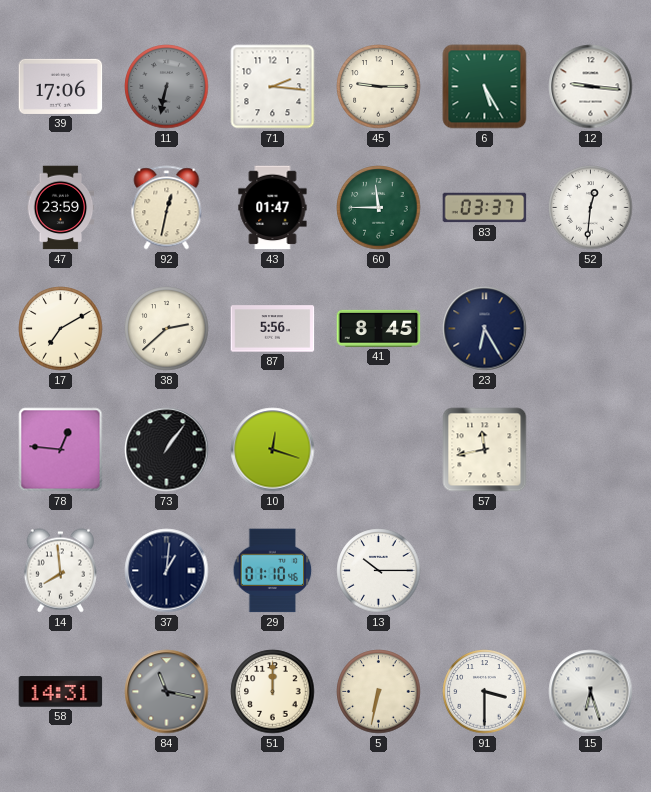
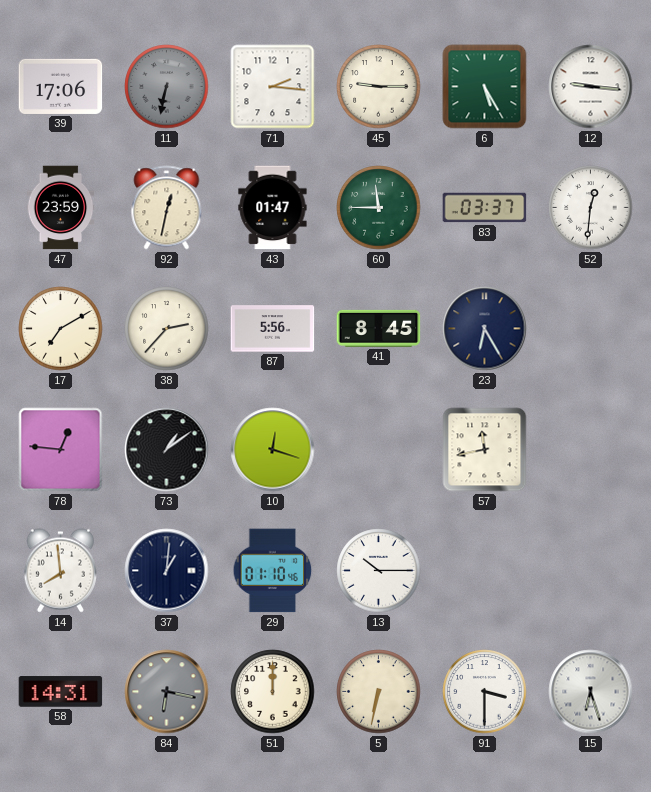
38: 2:38 -> 2:37
73: 1:06 -> 1:09
84: 11:17 -> 6:17
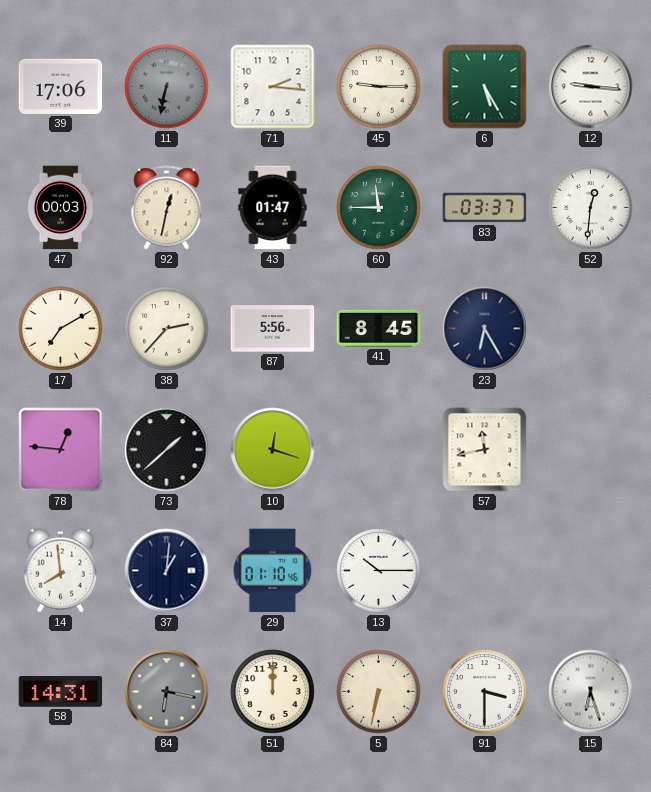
47: 23:59 -> 00:03
73: 1:09 -> 1:38
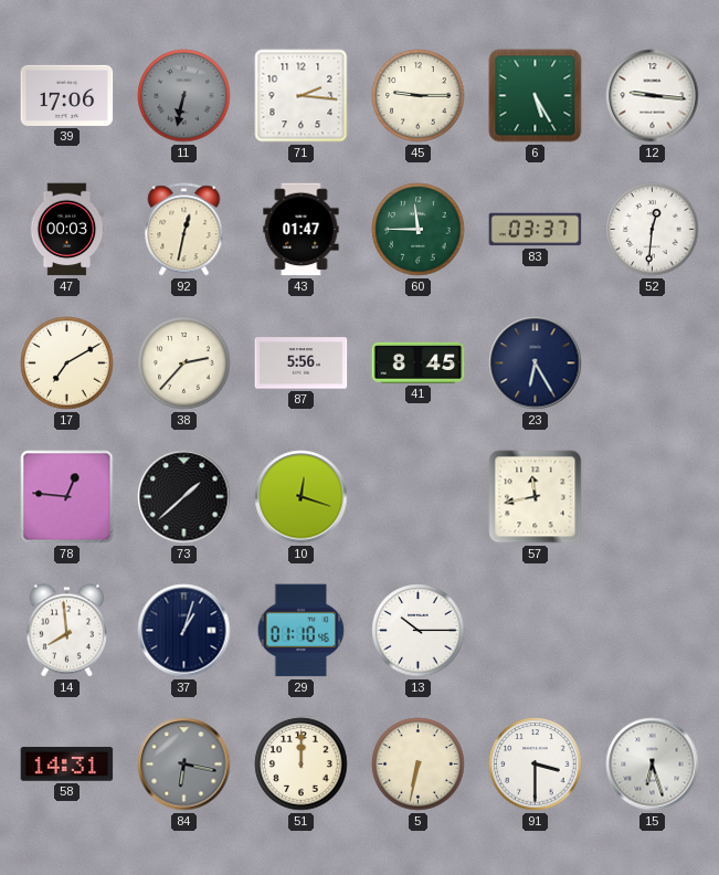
37: 1:01 -> 1:03
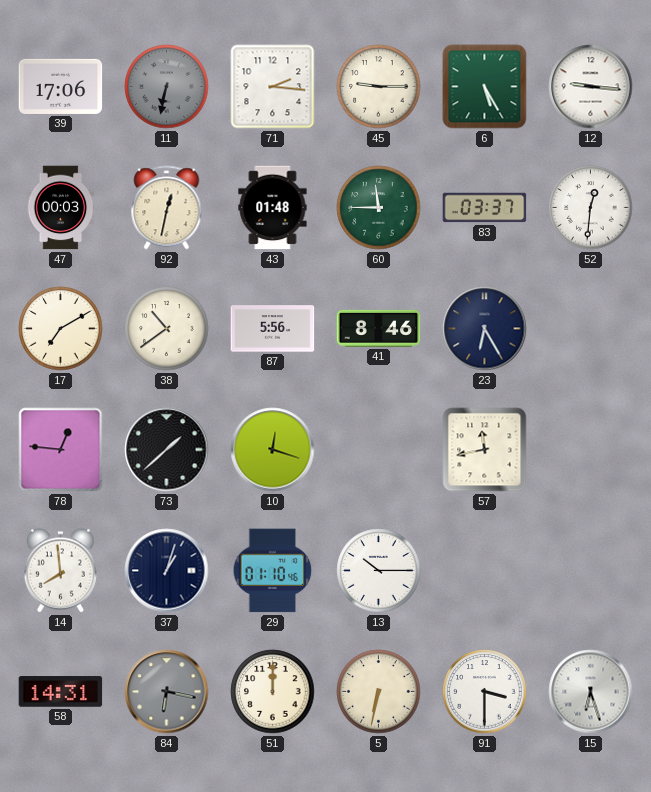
43: 01:47 -> 01:48
38: 2:37 -> 10:39
41: 8:45 -> 8:46
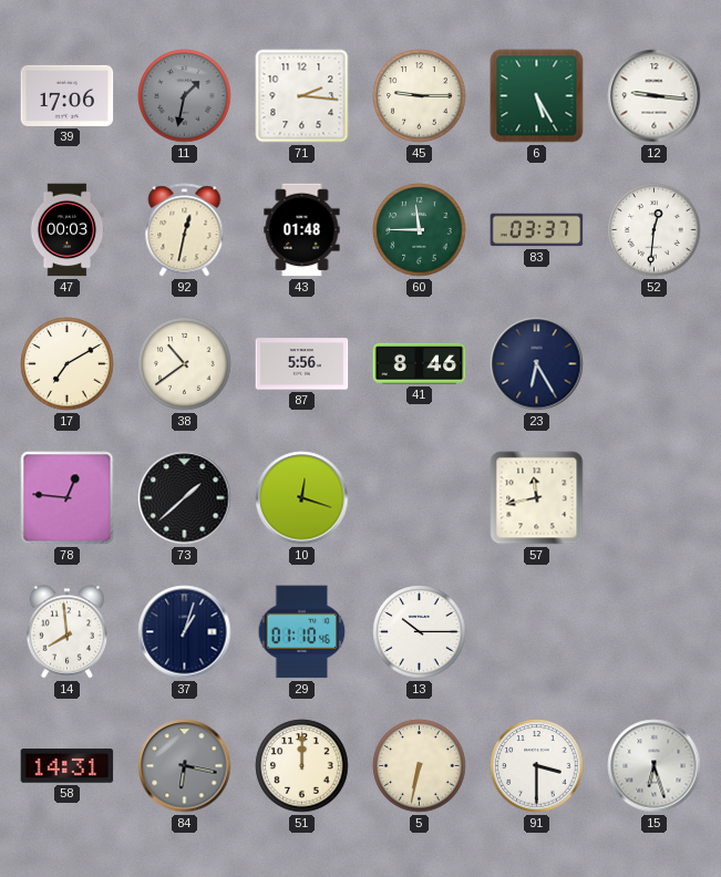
11: 6:32 -> 1:32
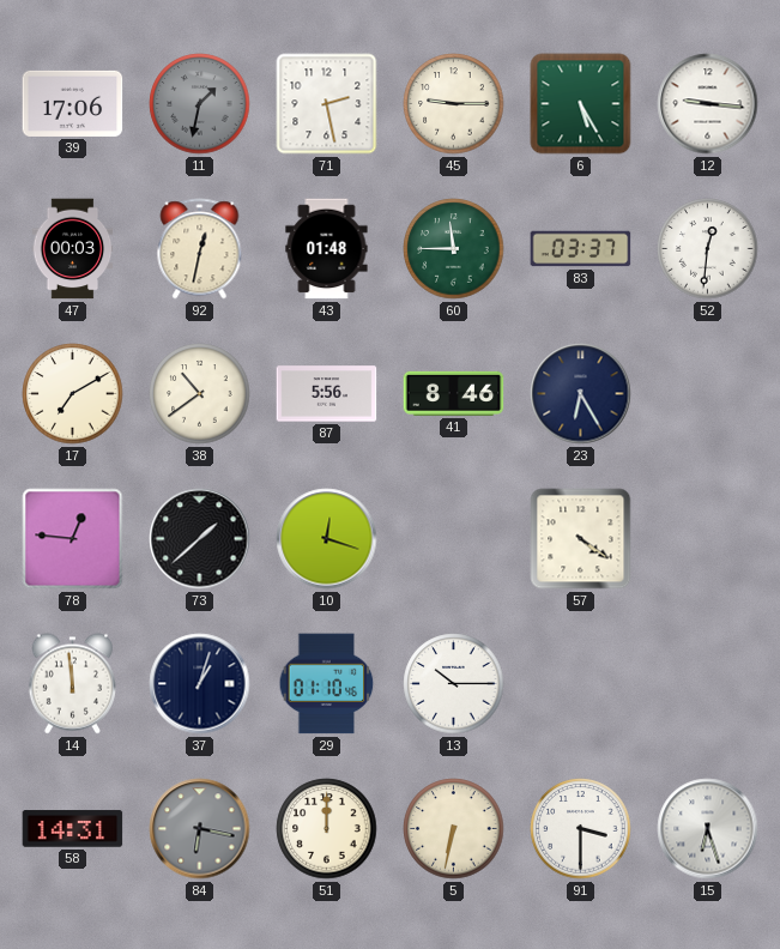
71: 2:16 -> 2:28
57: 11:43 -> 4:21
14: 7:59 -> 11:59
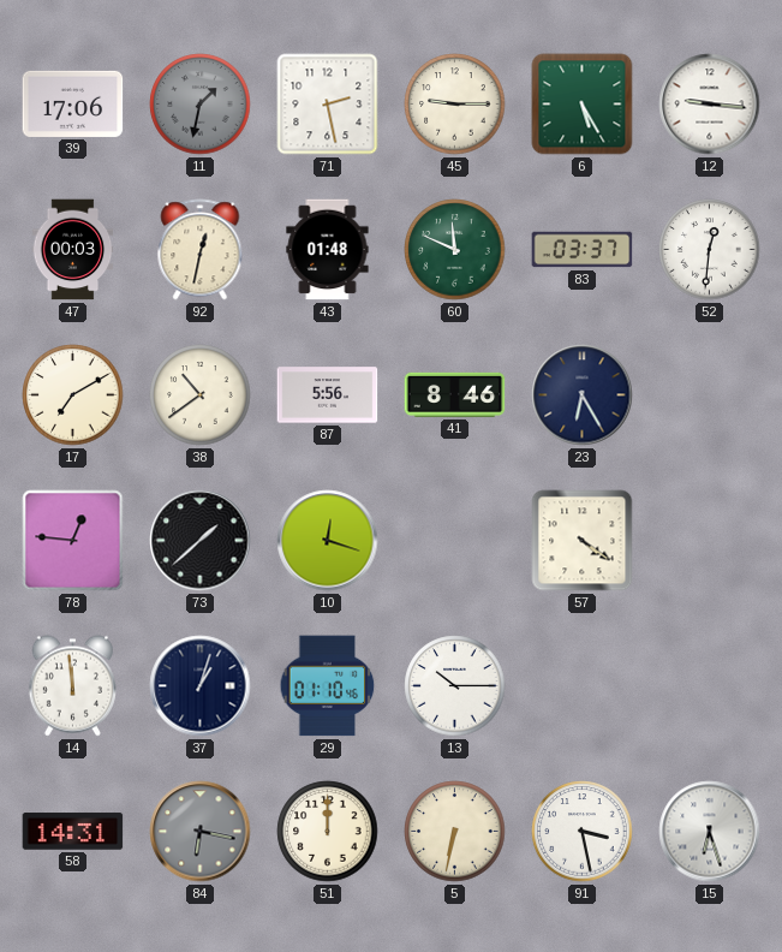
60: 11:45 -> 11:49
91: 3:30 -> 3:28
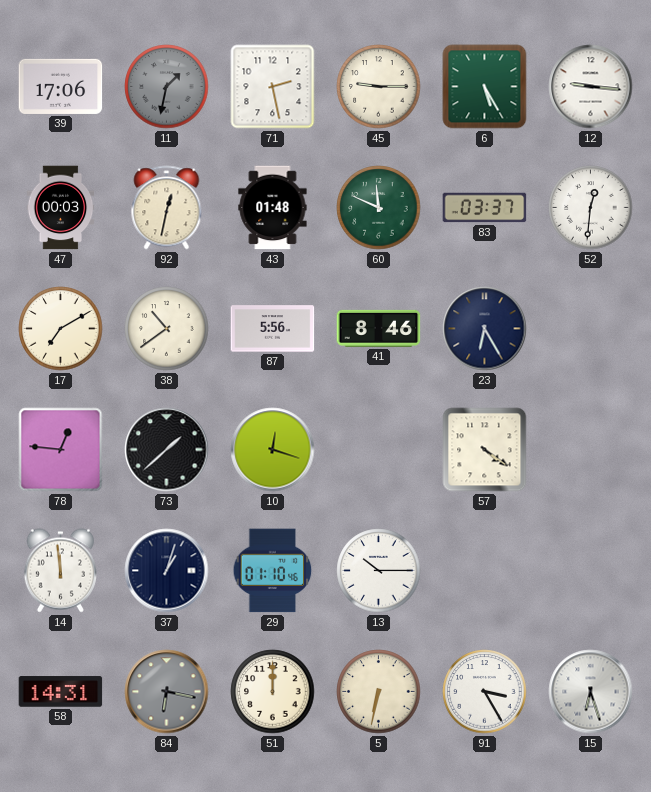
91: 3:28 -> 3:25
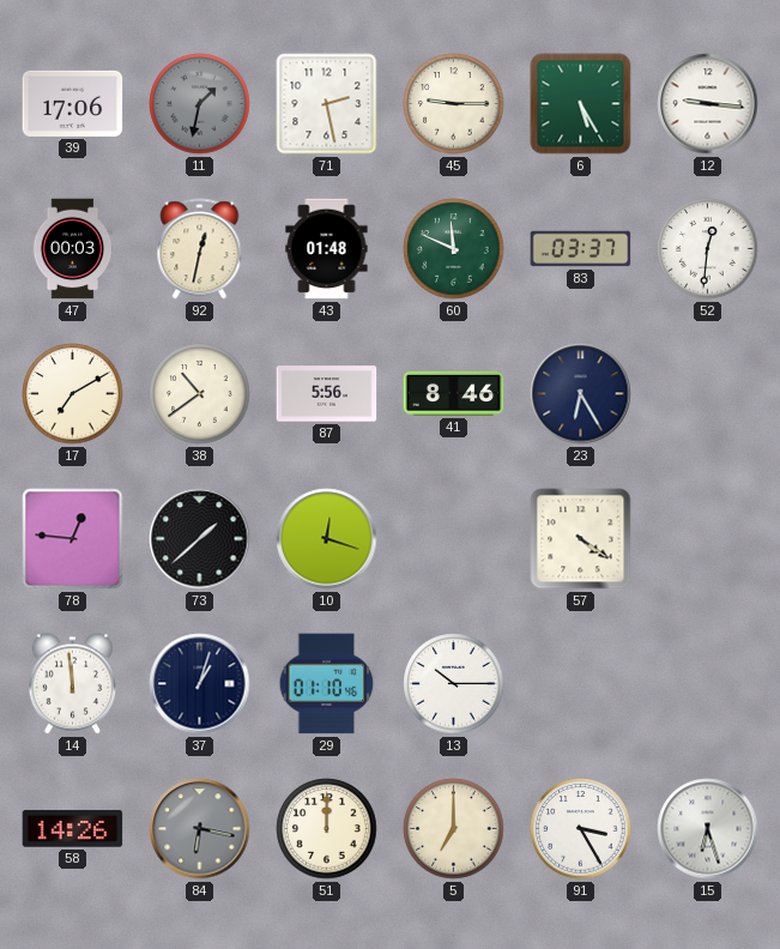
58: 14:31 -> 14:26
5: 6:32 -> 7:00
